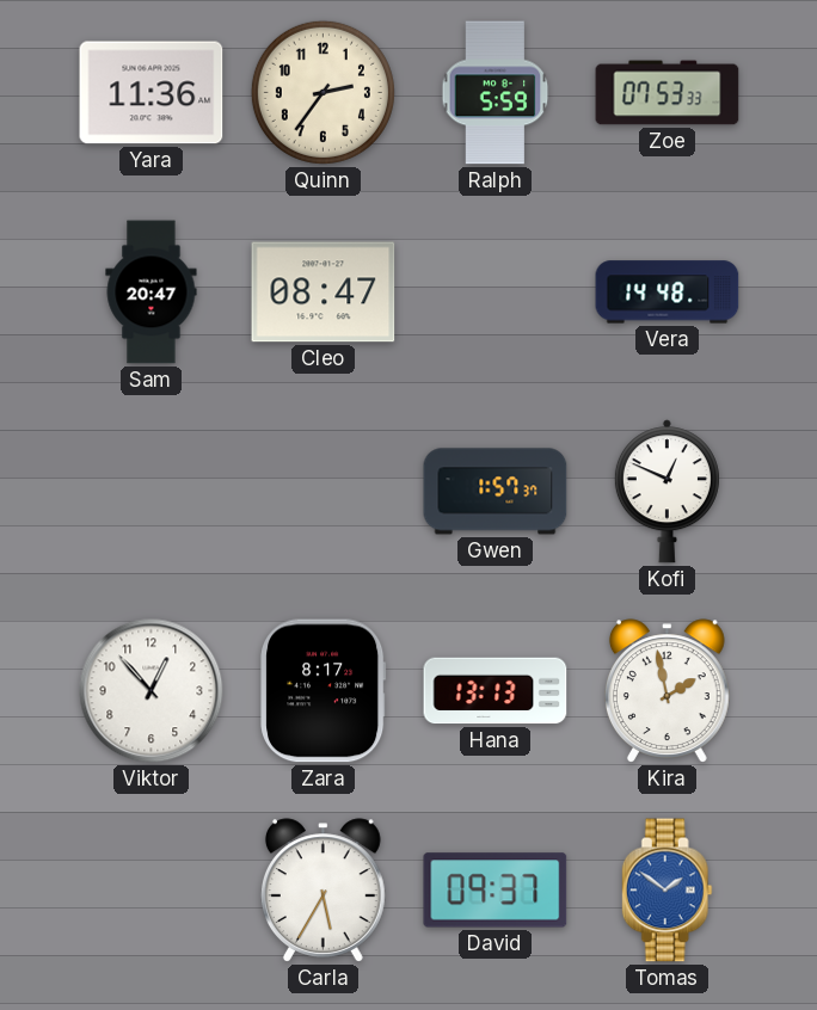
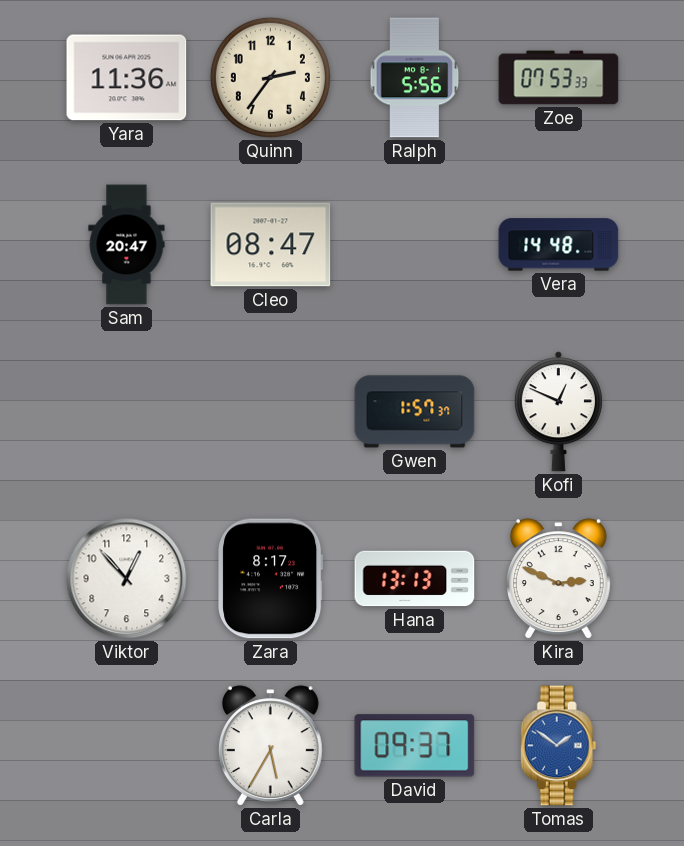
Ralph: 5:59 -> 5:56
Kira: 1:58 -> 2:49
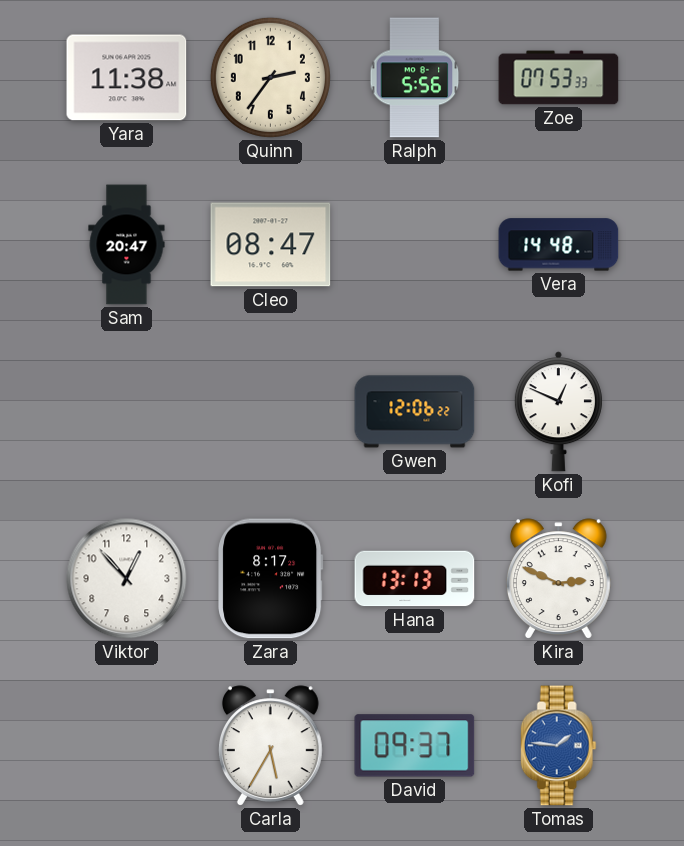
Yara: 11:36 -> 11:38
Gwen: 1:57 -> 12:06
Tomas: 1:51 -> 1:46
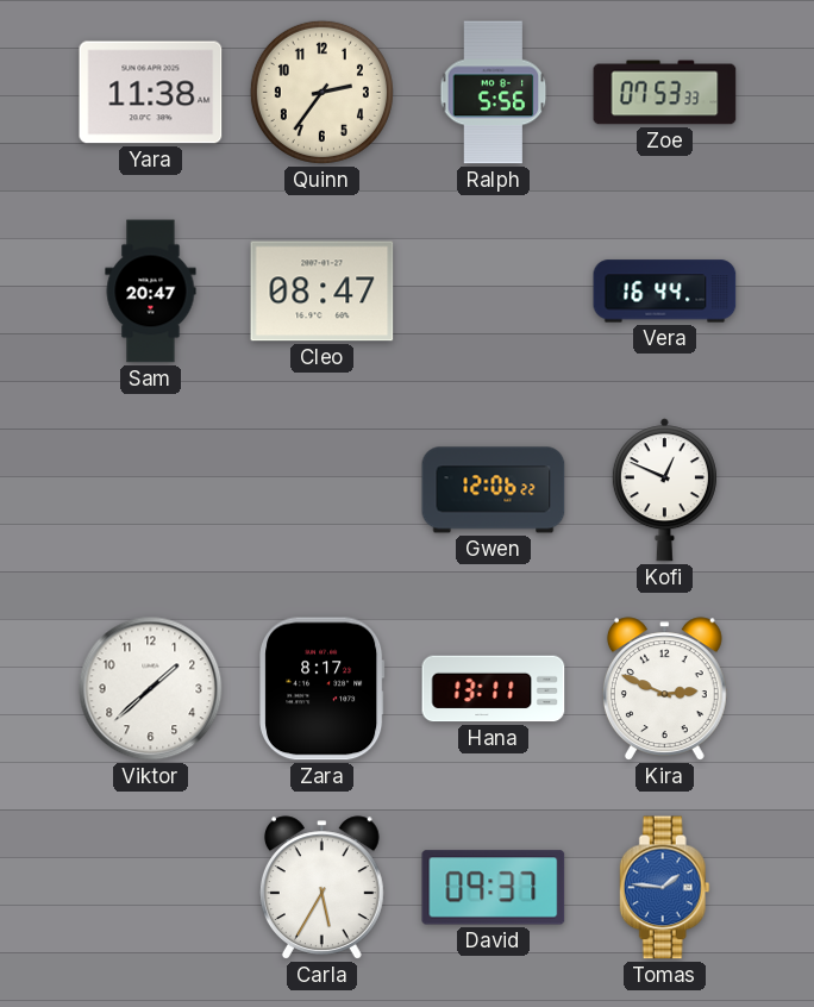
Vera: 14:48 -> 16:44
Viktor: 12:53 -> 1:38
Hana: 13:13 -> 13:11
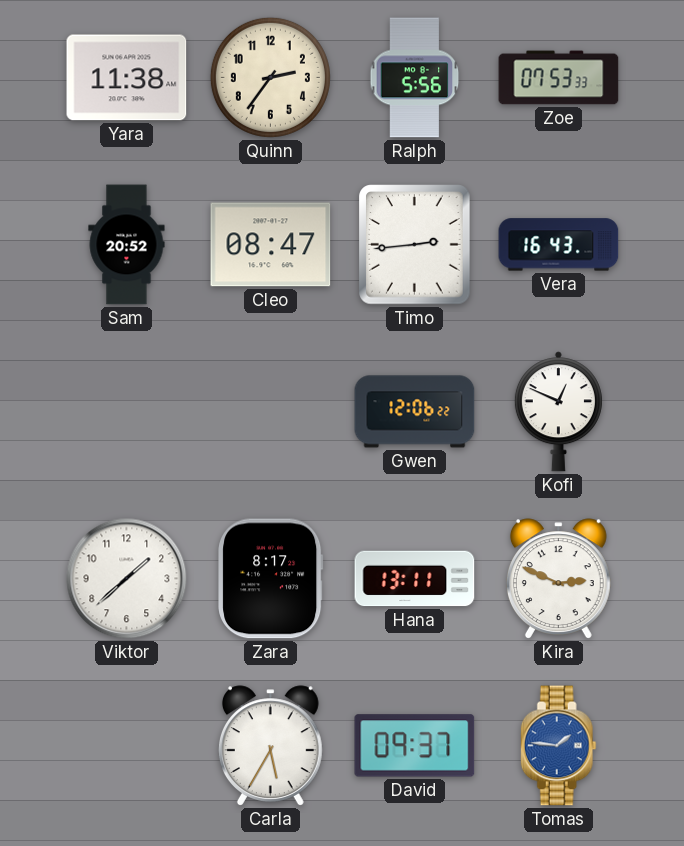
Sam: 20:47 -> 20:52
Timo: none -> 2:44
Vera: 16:44 -> 16:43
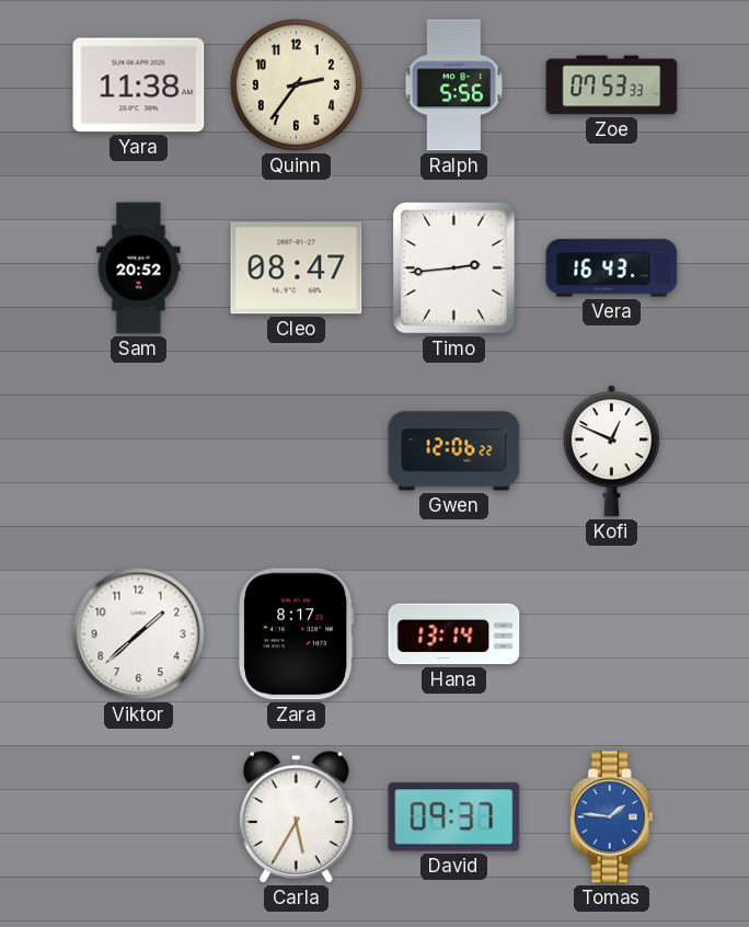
Hana: 13:11 -> 13:14
Kira: 2:49 -> none
